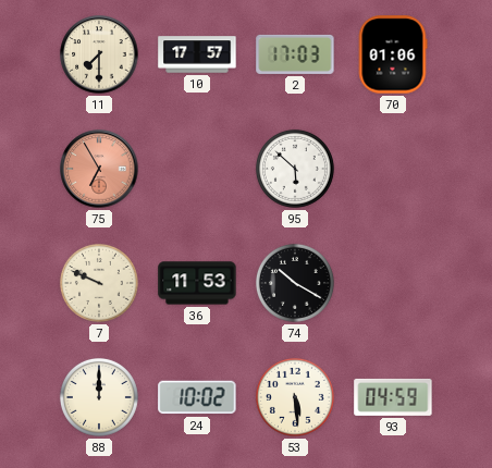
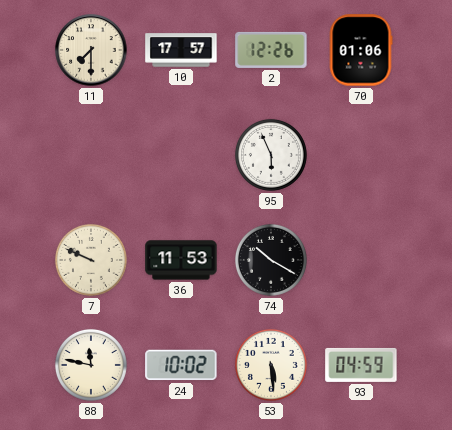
2: 17:03 -> 12:26
75: 6:55 -> none
95: 5:52 -> 5:56
88: 12:00 -> 11:47
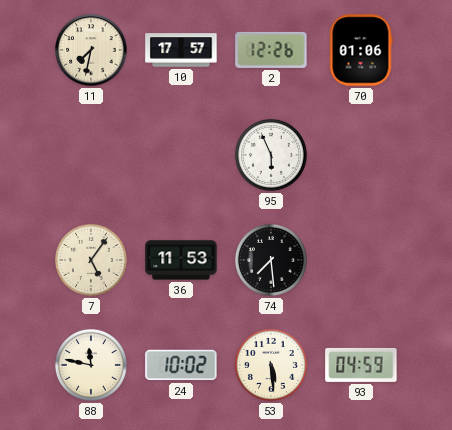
11: 7:30 -> 7:32
7: 9:49 -> 5:06
74: 10:20 -> 7:29
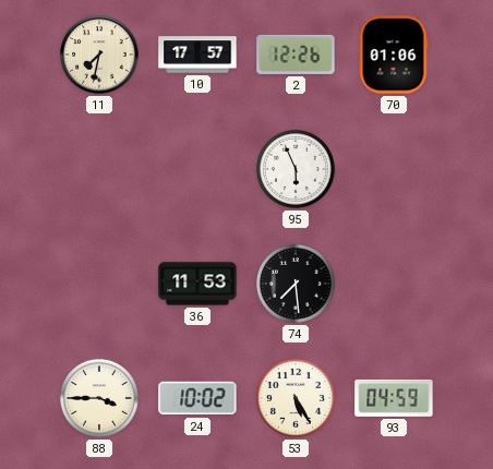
7: 5:06 -> none
88: 11:47 -> 3:45
53: 5:29 -> 5:25
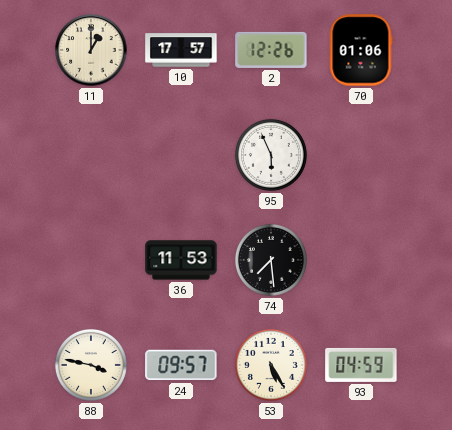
11: 7:32 -> 1:00
88: 3:45 -> 3:47
24: 10:02 -> 09:57
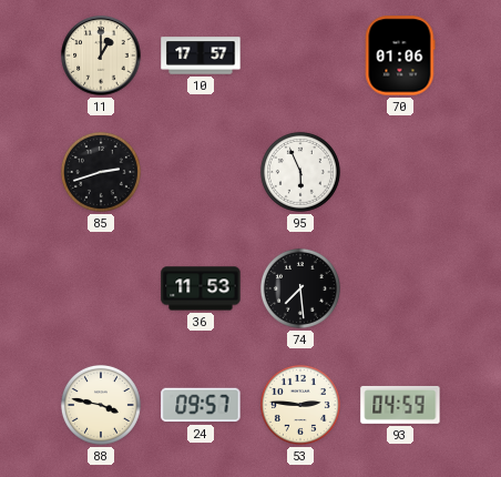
2: 12:26 -> none
85: none -> 2:42
53: 5:25 -> 2:46
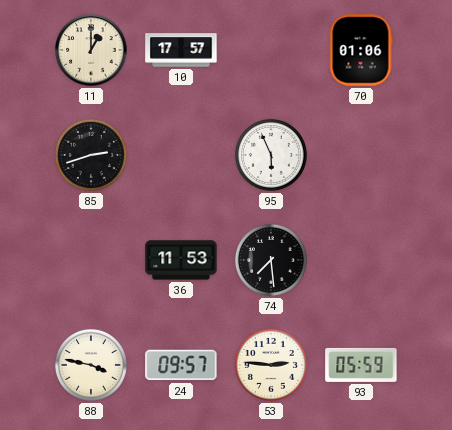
93: 04:59 -> 05:59
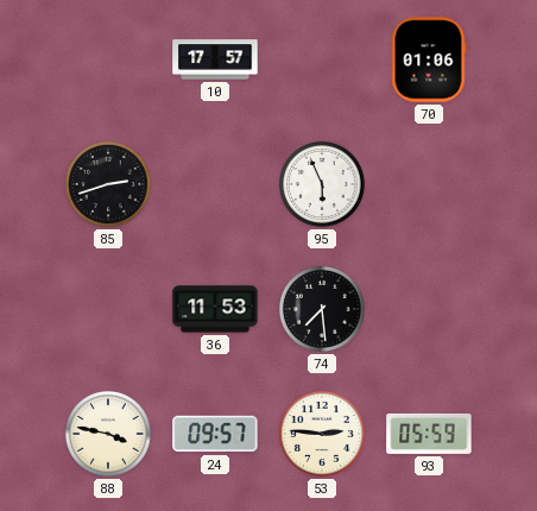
11: 1:00 -> none
